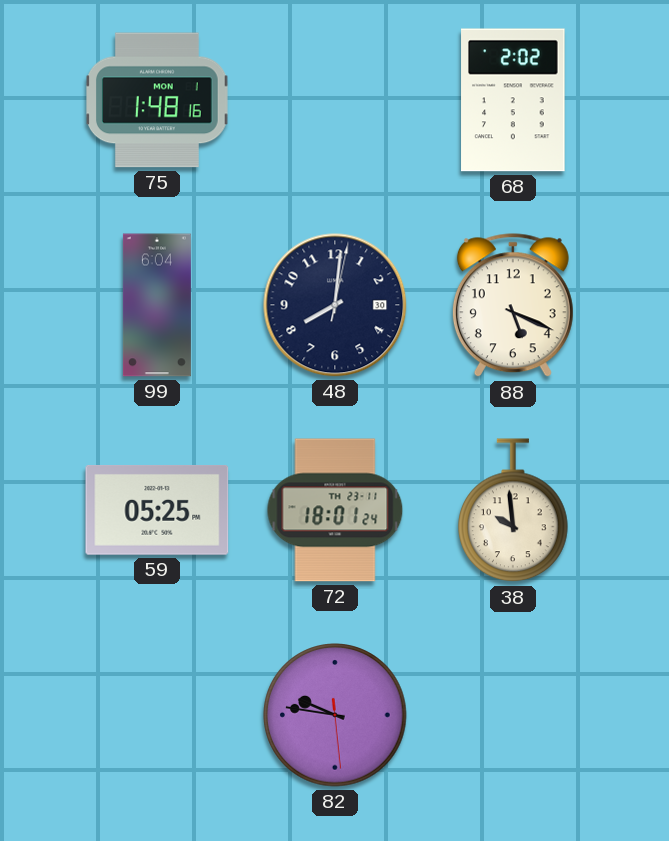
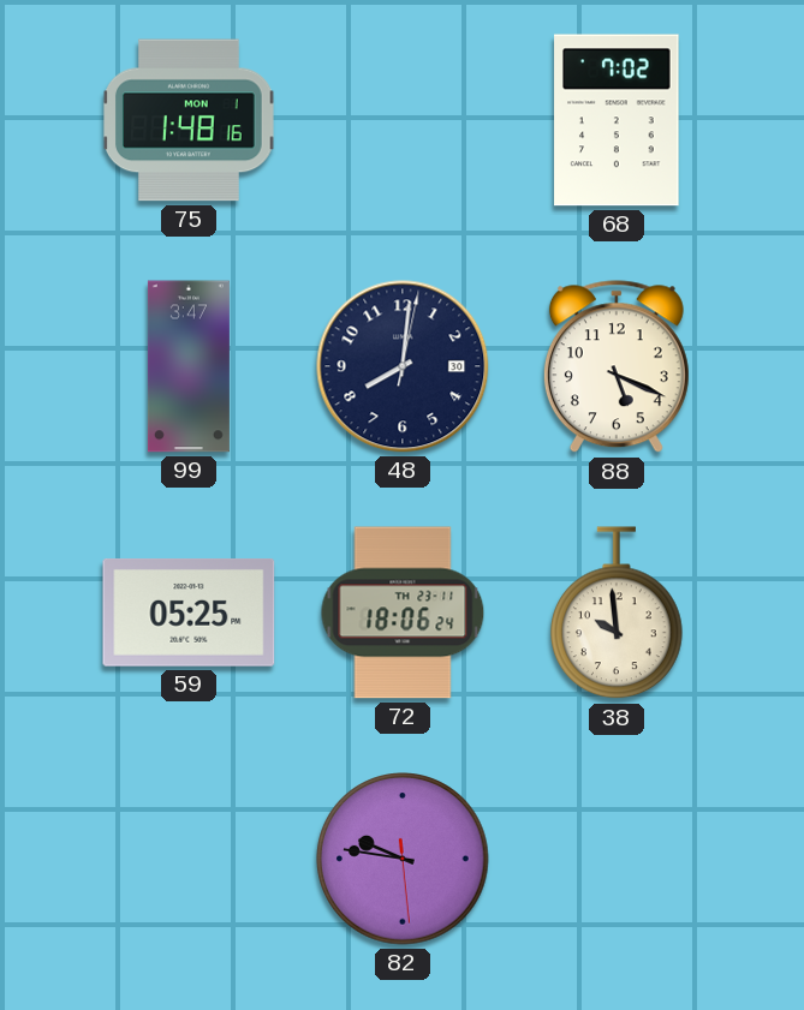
68: 2:02 -> 7:02
99: 6:04 -> 3:47
72: 18:01 -> 18:06
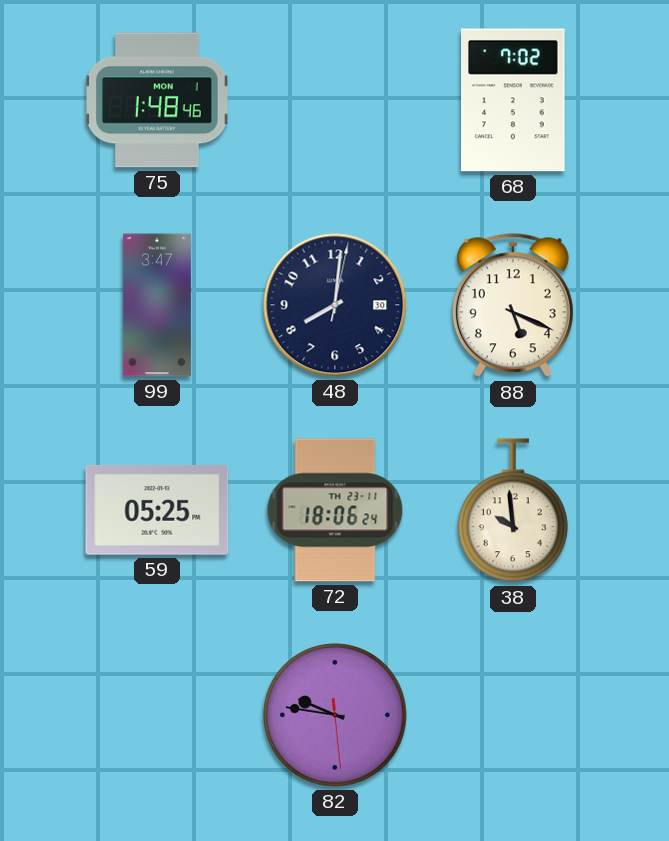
75: 1:48:16 -> 1:48:46
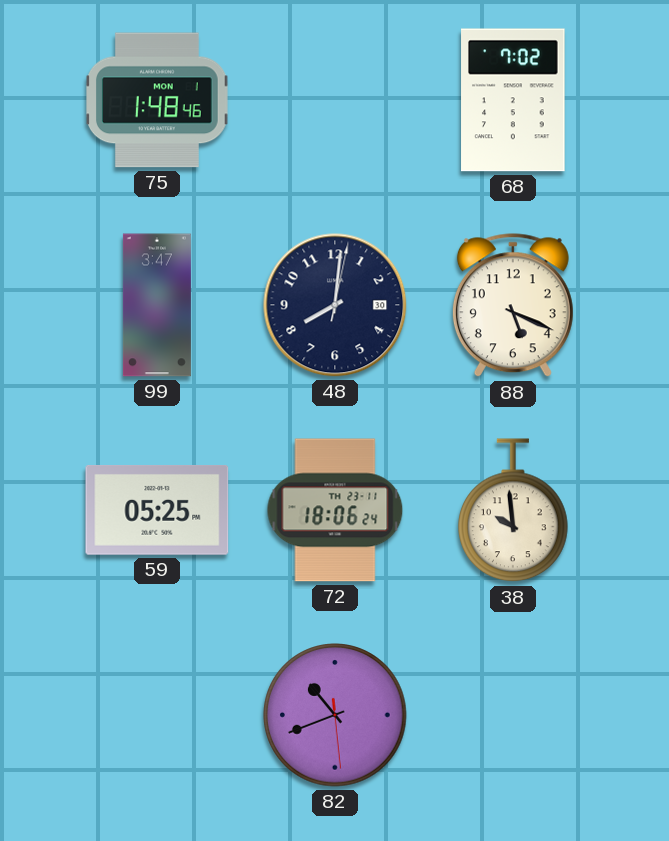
82: 9:46 -> 10:41
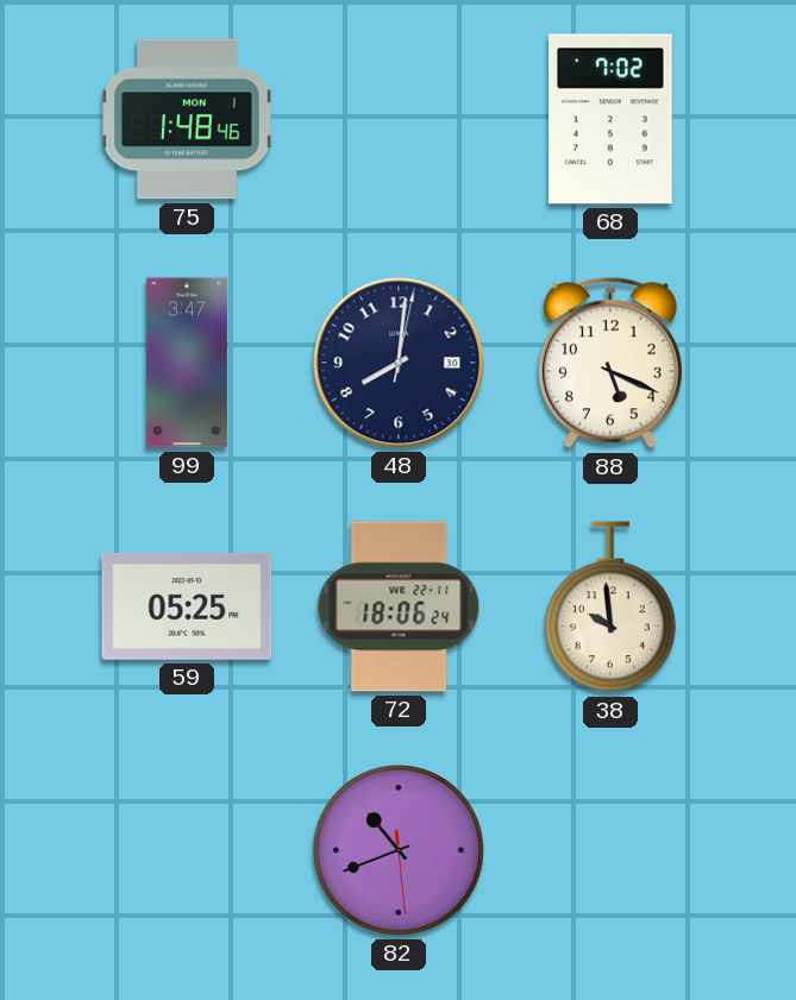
72 date: TH 23-11 -> WE 22-11
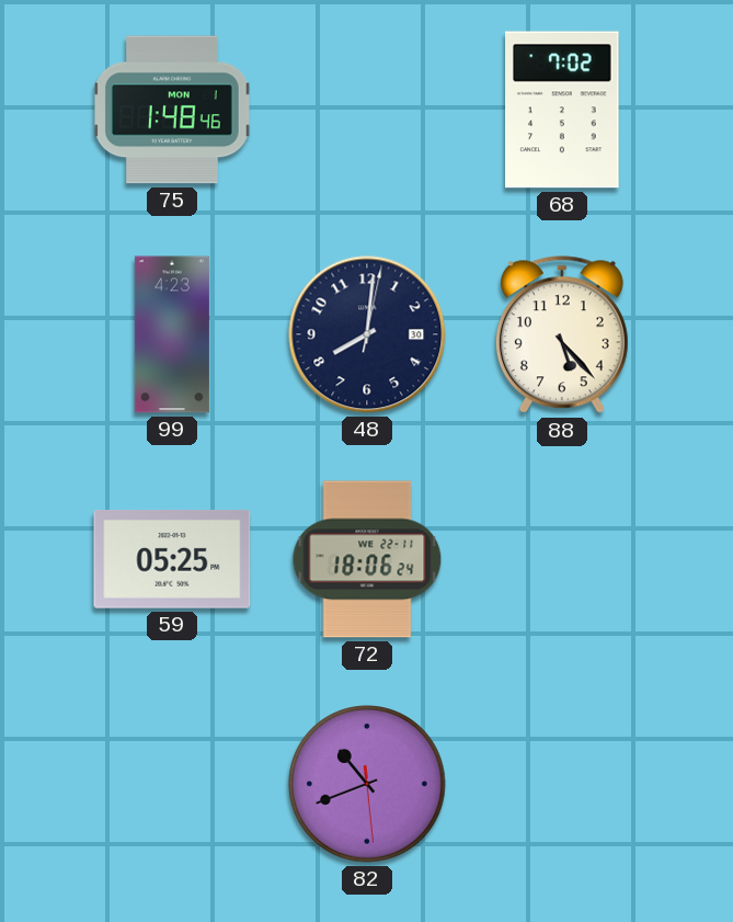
99: 3:47 -> 4:23
88: 5:19 -> 5:23
38: 9:59 -> none
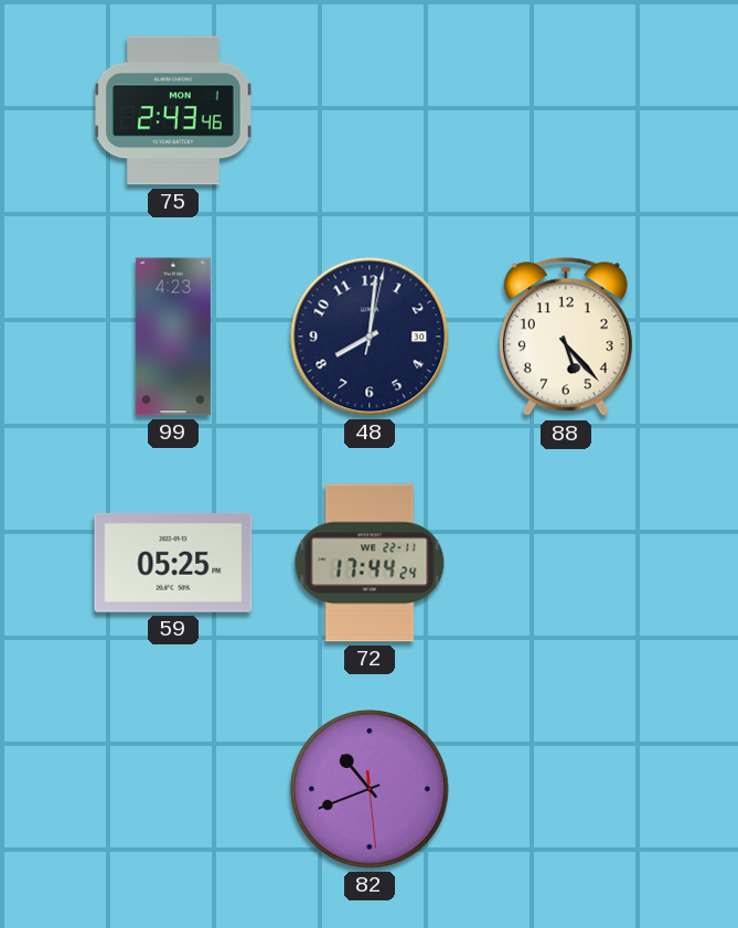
75: 1:48 -> 2:43
68: 7:02 -> none
72: 18:06 -> 17:44
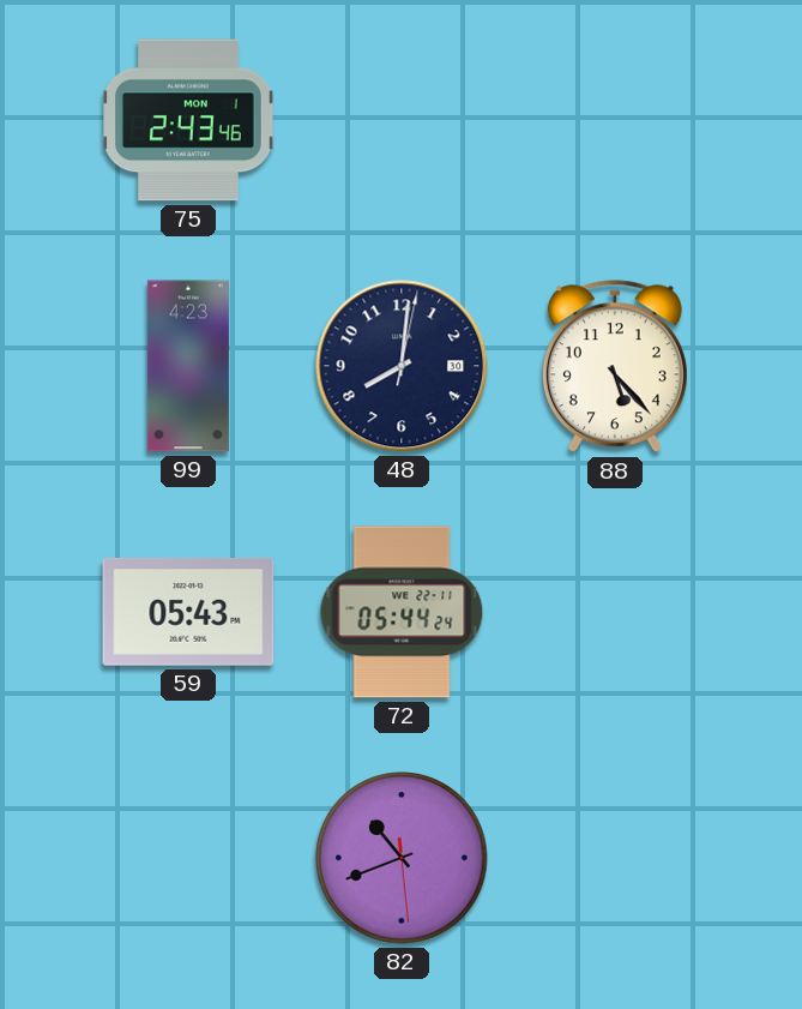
59: 05:25 -> 05:43
72: 17:44 -> 05:44
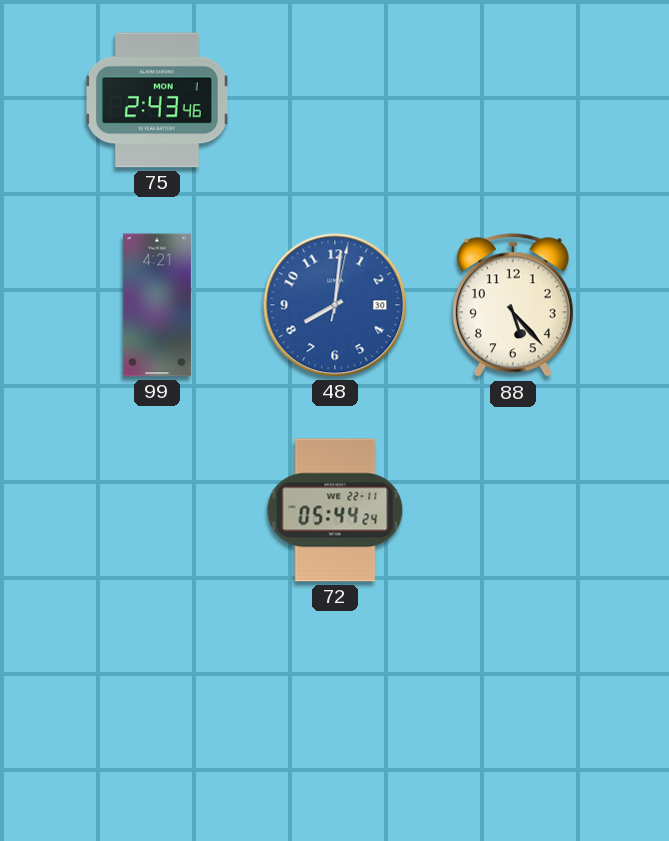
99: 4:23 -> 4:21
48 dial: navy -> blue
59: 05:43 -> none
82: 10:41 -> none
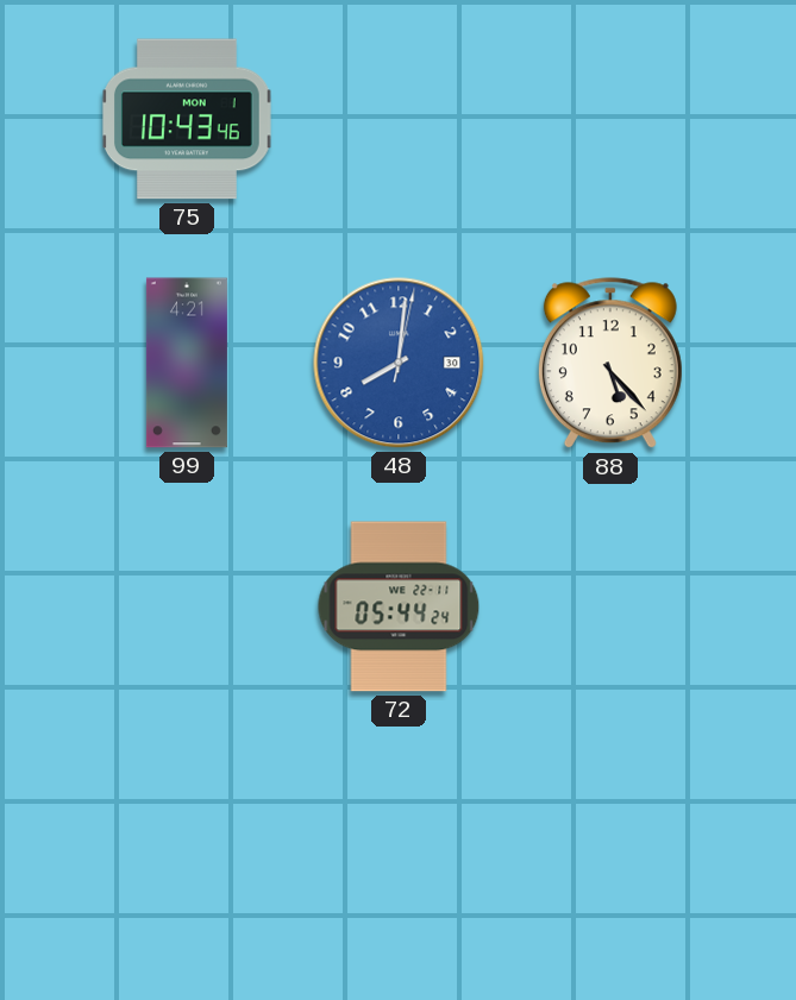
75: 2:43 -> 10:43
